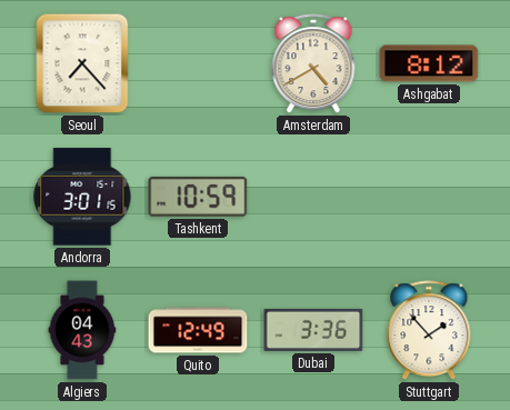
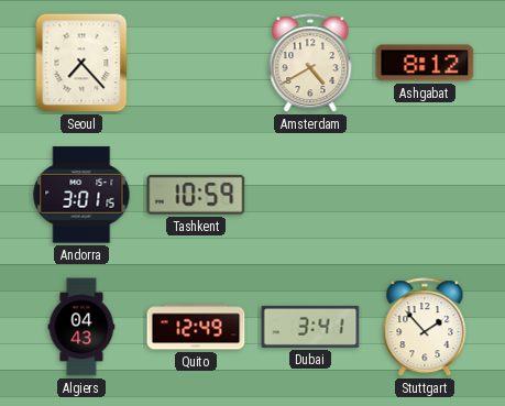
Dubai: 3:36 -> 3:41
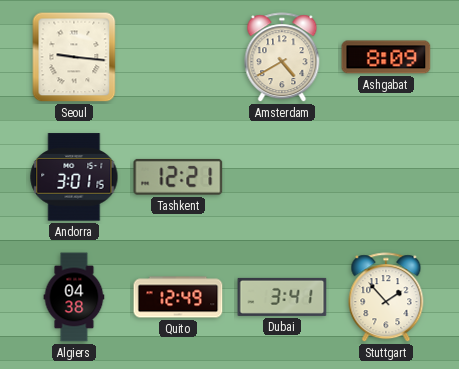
Seoul: 7:23 -> 9:16
Ashgabat: 8:12 -> 8:09
Tashkent: 10:59 -> 12:21
Algiers: 04:43 -> 04:38
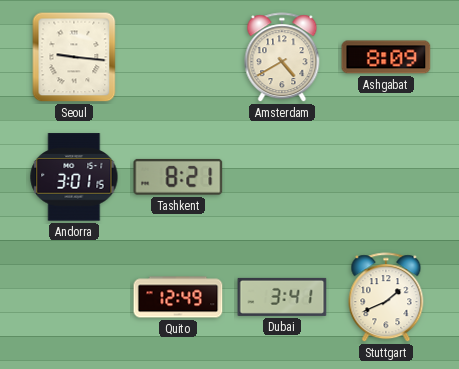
Tashkent: 12:21 -> 8:21
Algiers: 04:38 -> none
Stuttgart: 1:53 -> 1:41
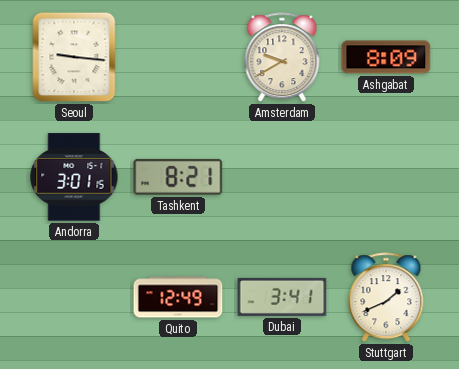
Amsterdam: 4:40 -> 9:40
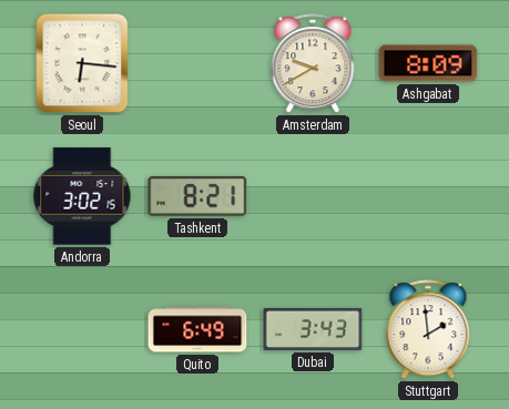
Seoul: 9:16 -> 6:16
Andorra: 3:01 -> 3:02
Quito: 12:49 -> 6:49
Dubai: 3:41 -> 3:43
Stuttgart: 1:41 -> 1:59
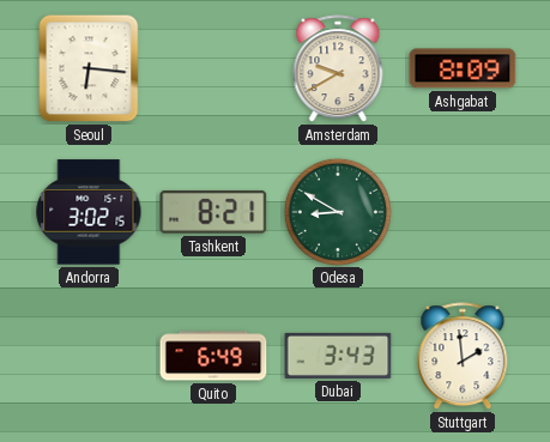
Odesa: none -> 8:50
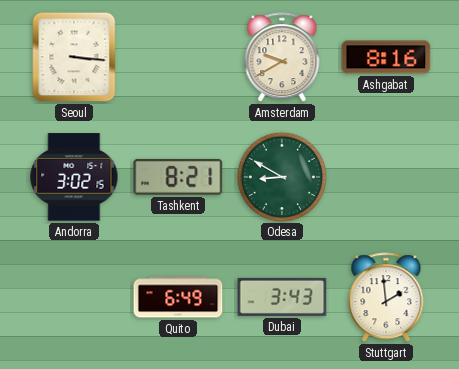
Seoul: 6:16 -> 3:16
Ashgabat: 8:09 -> 8:16
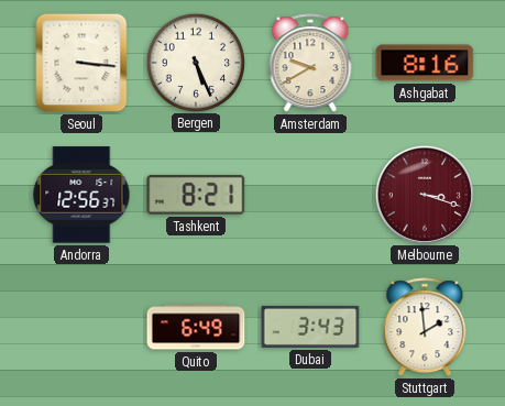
Bergen: none -> 5:26
Andorra: 3:02 -> 12:56
Odesa: 8:50 -> none
Melbourne: none -> 3:18
